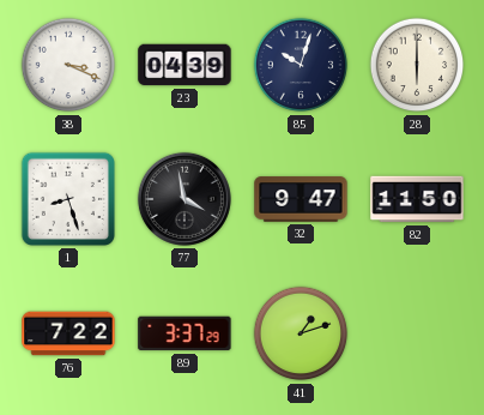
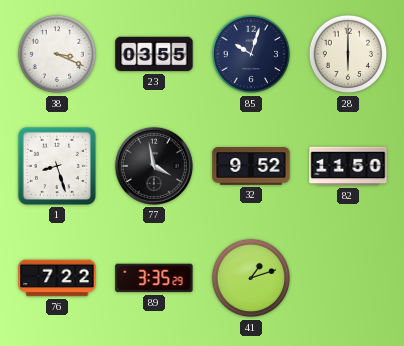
23: 04:39 -> 03:55
32: 9:47 -> 9:52
89: 3:37 -> 3:35
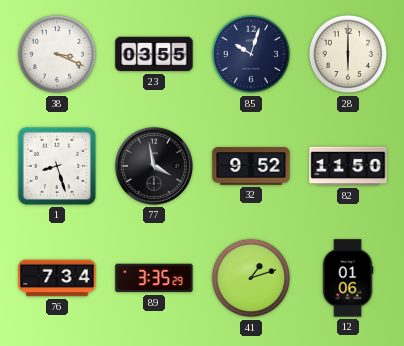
76: 7:22 -> 7:34
12: none -> 01:06
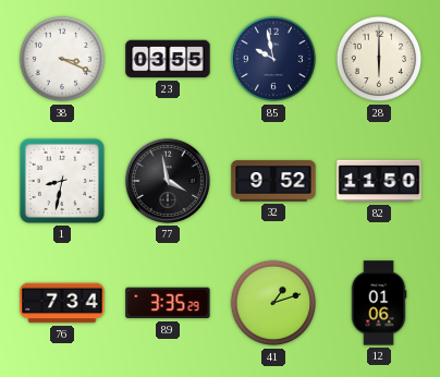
85: 10:03 -> 9:58
1: 8:27 -> 8:32
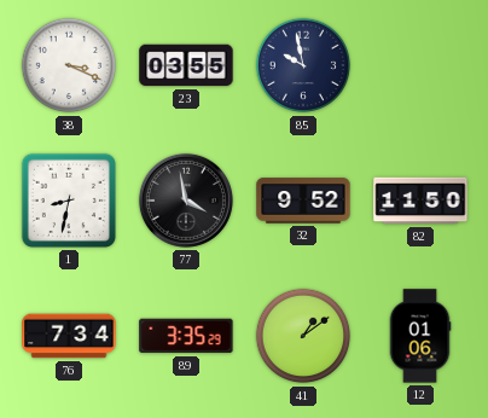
28: 6:00 -> none
41: 1:12 -> 1:09
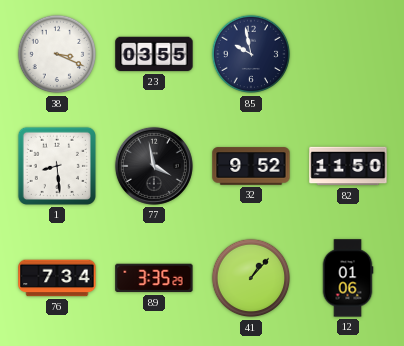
1: 8:32 -> 8:29
41: 1:09 -> 1:07
